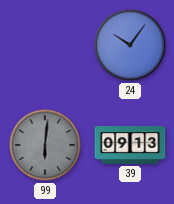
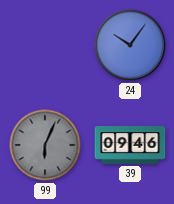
99: 6:01 -> 6:04
39: 09:13 -> 09:46
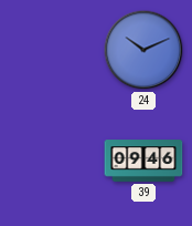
24: 10:06 -> 10:11
99: 6:04 -> none
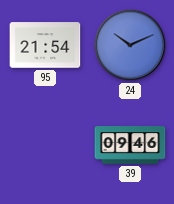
95: none -> 21:54
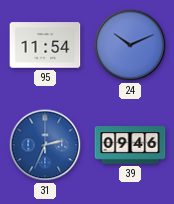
95: 21:54 -> 11:54
31: none -> 2:34
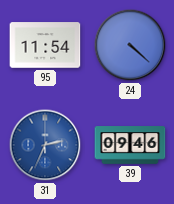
24: 10:11 -> 4:22
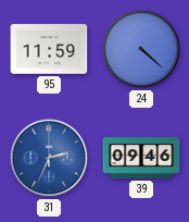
95: 11:54 -> 11:59
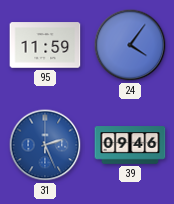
24: 4:22 -> 4:06
31: 2:34 -> 2:26
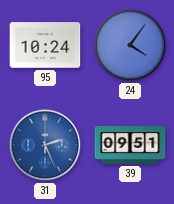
95: 11:59 -> 10:24
39: 09:46 -> 09:51
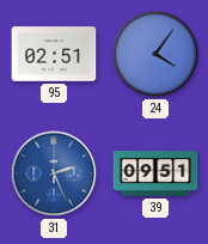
95: 10:24 -> 02:51
